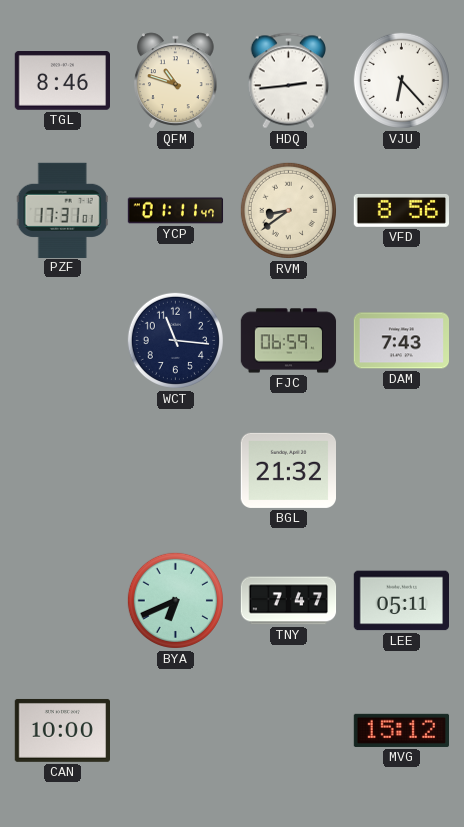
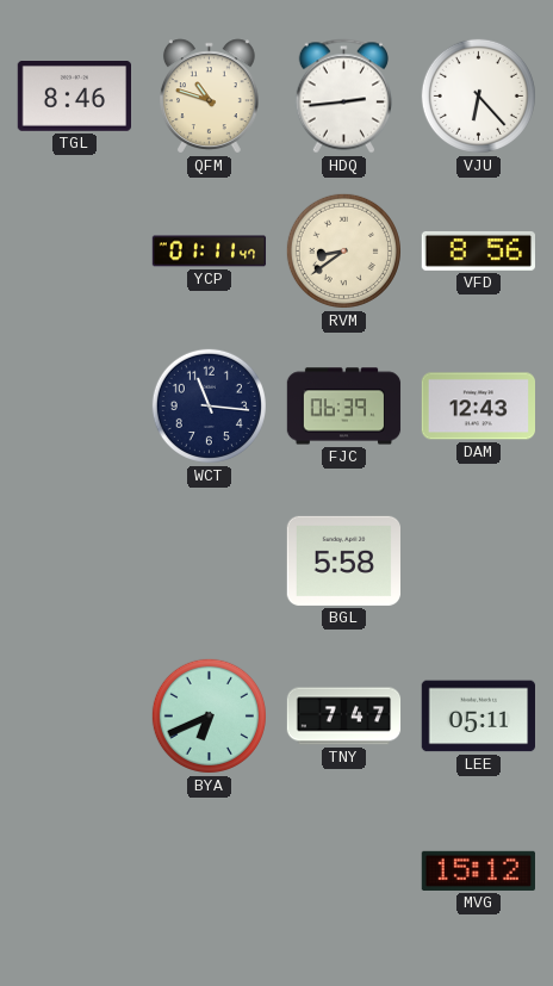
PZF: 17:31 -> none
FJC: 06:59 -> 06:39
DAM: 7:43 -> 12:43
BGL: 21:32 -> 5:58
CAN: 10:00 -> none
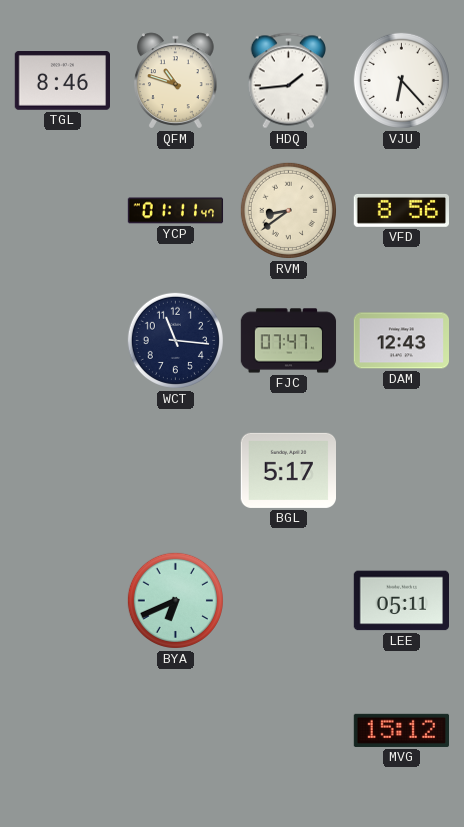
HDQ: 2:44 -> 1:44
FJC: 06:39 -> 07:47
BGL: 5:58 -> 5:17
TNY: 7:47 -> none
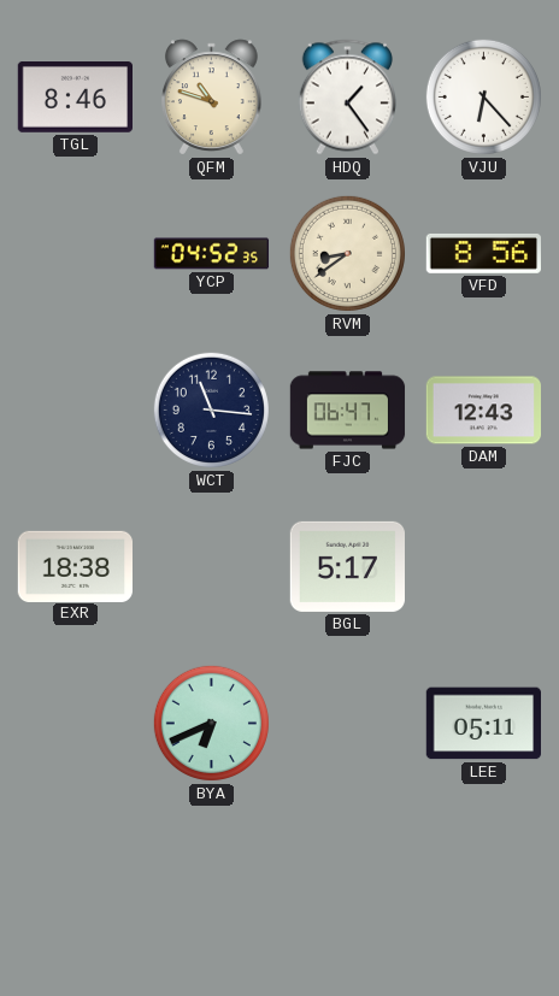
HDQ: 1:44 -> 1:24
YCP: 01:11 -> 04:52
FJC: 07:47 -> 06:47
EXR: none -> 18:38
MVG: 15:12 -> none
